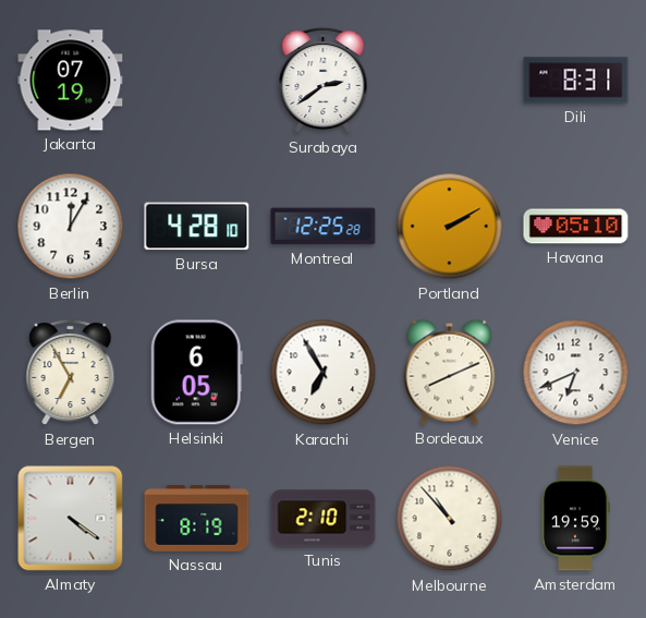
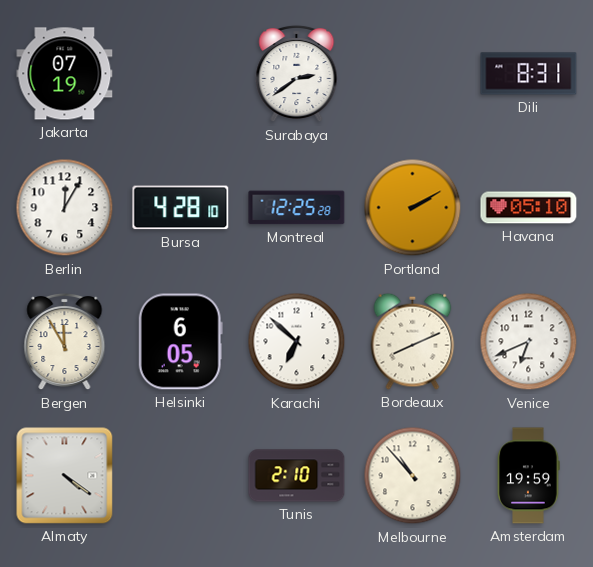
Bergen: 6:55 -> 11:55
Karachi: 6:55 -> 6:52
Nassau: 8:19 -> none
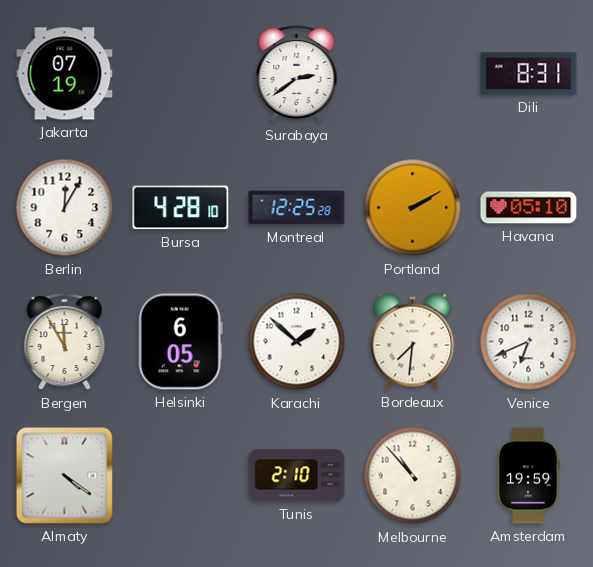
Karachi: 6:52 -> 1:52
Bordeaux: 8:11 -> 7:31
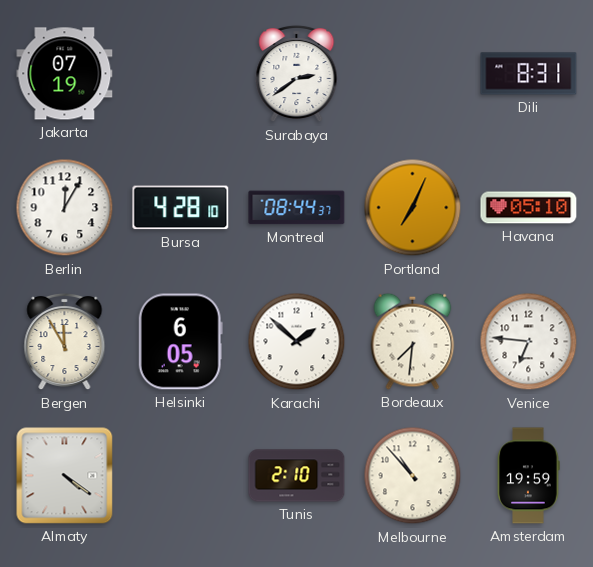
Montreal: 12:25 -> 08:44
Portland: 2:10 -> 7:04
Venice: 6:41 -> 6:46
